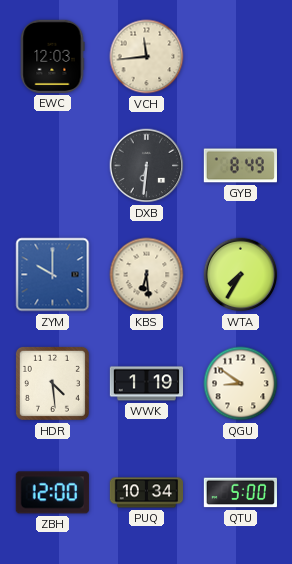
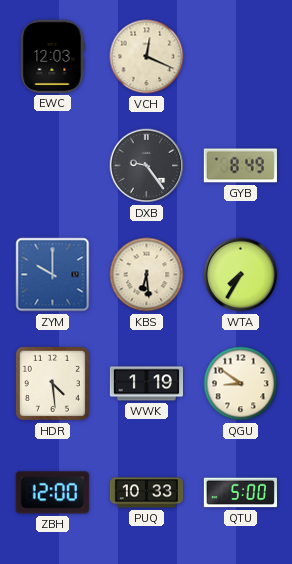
VCH: 11:44 -> 12:19
DXB: 6:31 -> 9:24
PUQ: 10:34 -> 10:33
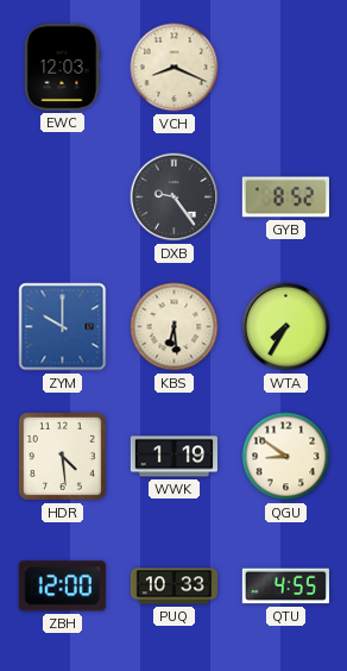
VCH: 12:19 -> 8:19
GYB: 8:49 -> 8:52
QTU: 5:00 -> 4:55
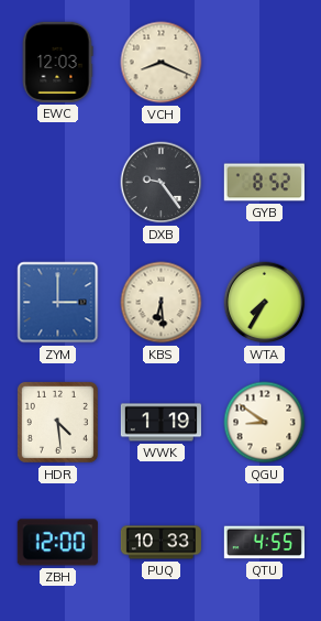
ZYM: 10:00 -> 3:00
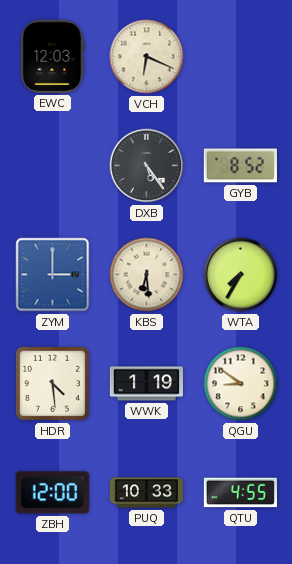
VCH: 8:19 -> 6:19
DXB: 9:24 -> 5:24
